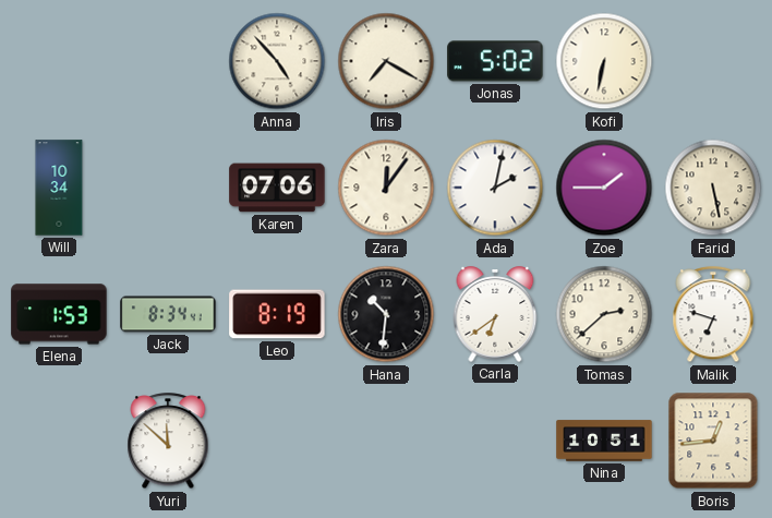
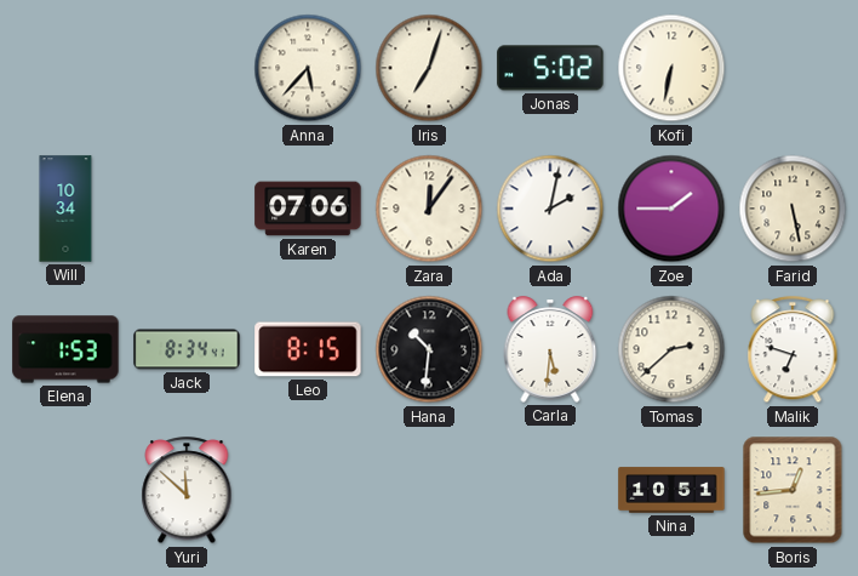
Anna: 4:53 -> 5:37
Iris: 7:20 -> 7:03
Leo: 8:19 -> 8:15
Carla: 6:39 -> 5:31
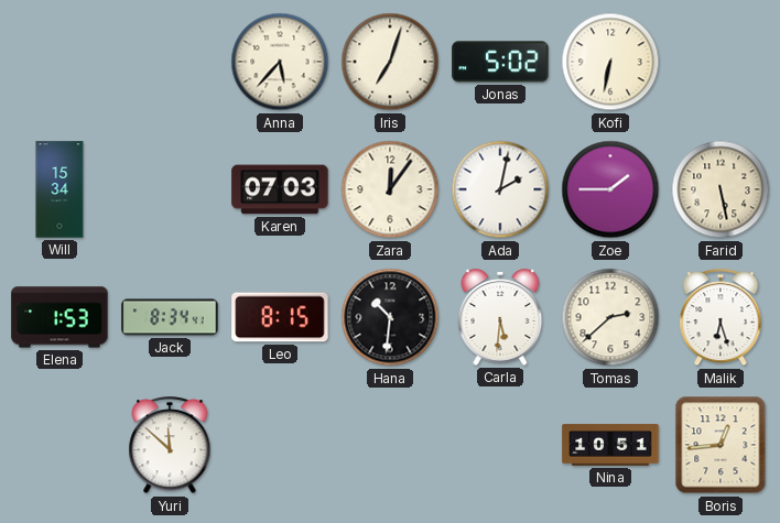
Will: 10:34 -> 15:34
Karen: 07:06 -> 07:03
Malik: 6:48 -> 6:27
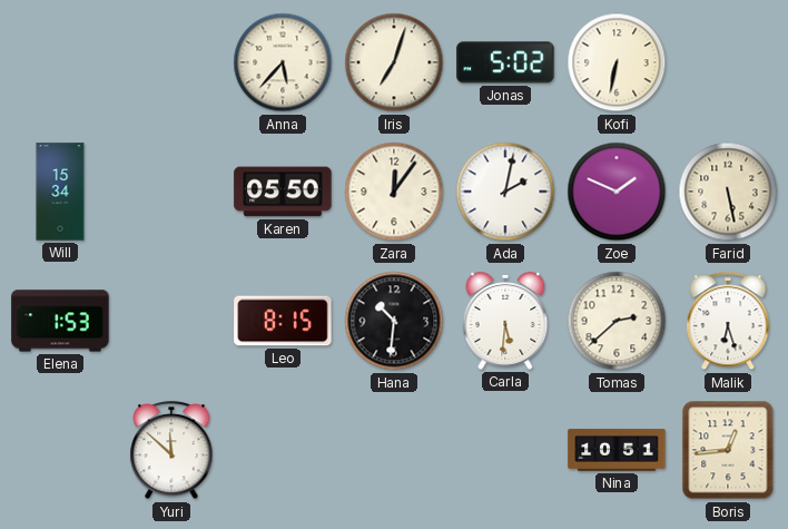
Karen: 07:03 -> 05:50
Zoe: 1:45 -> 1:49
Jack: 8:34 -> none
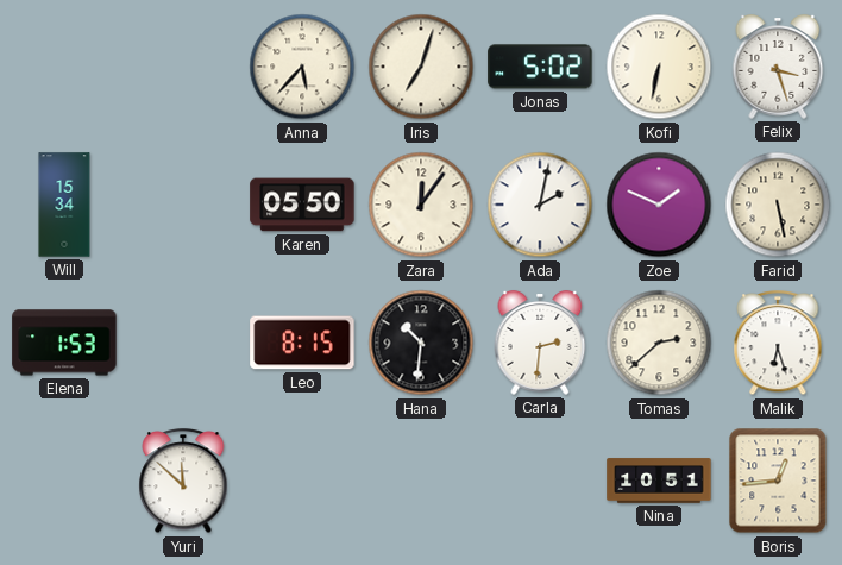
Felix: none -> 3:27
Carla: 5:31 -> 2:31
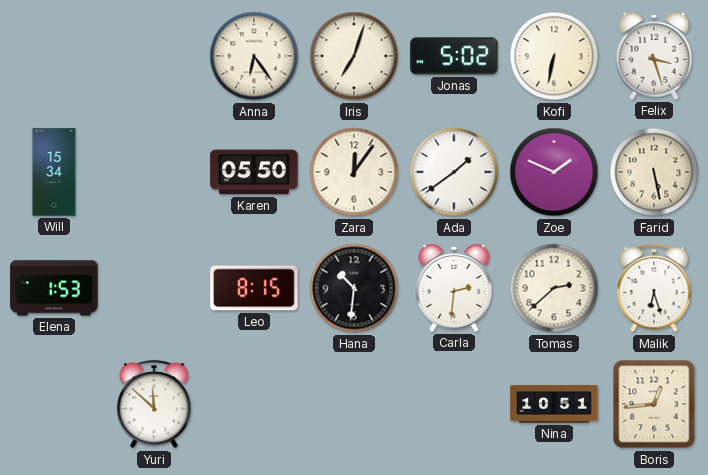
Anna: 5:37 -> 6:24
Ada: 2:02 -> 1:39
